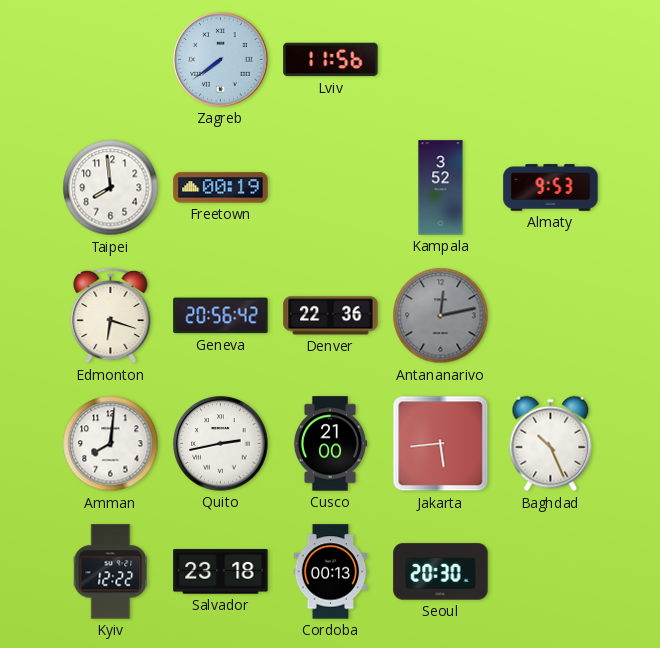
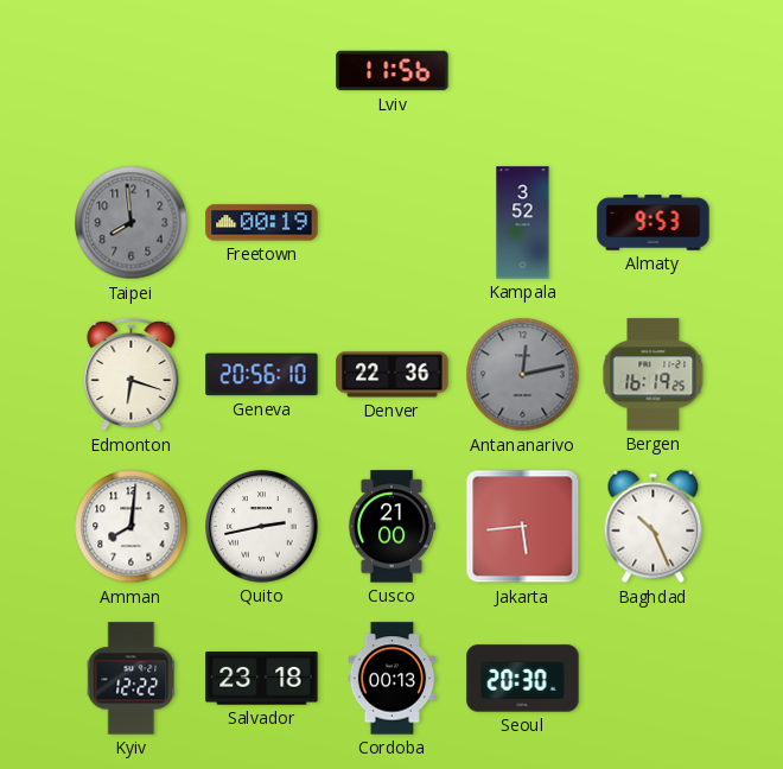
Zagreb: 7:39 -> none
Taipei dial: white -> grey
Geneva: 20:56:42 -> 20:56:10
Bergen: none -> 16:19
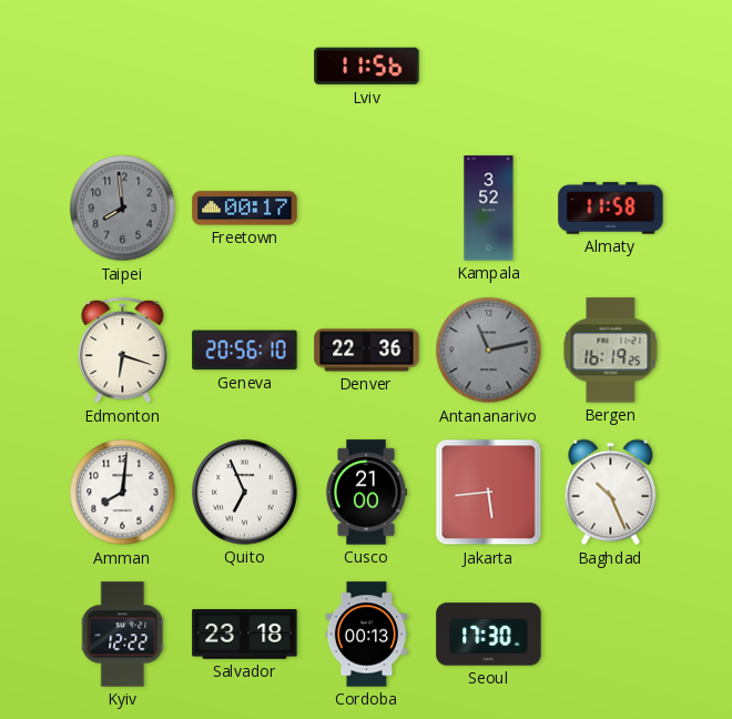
Freetown: 00:19 -> 00:17
Almaty: 9:53 -> 11:58
Antananarivo: 12:13 -> 11:13
Quito: 2:43 -> 6:56
Seoul: 20:30 -> 17:30
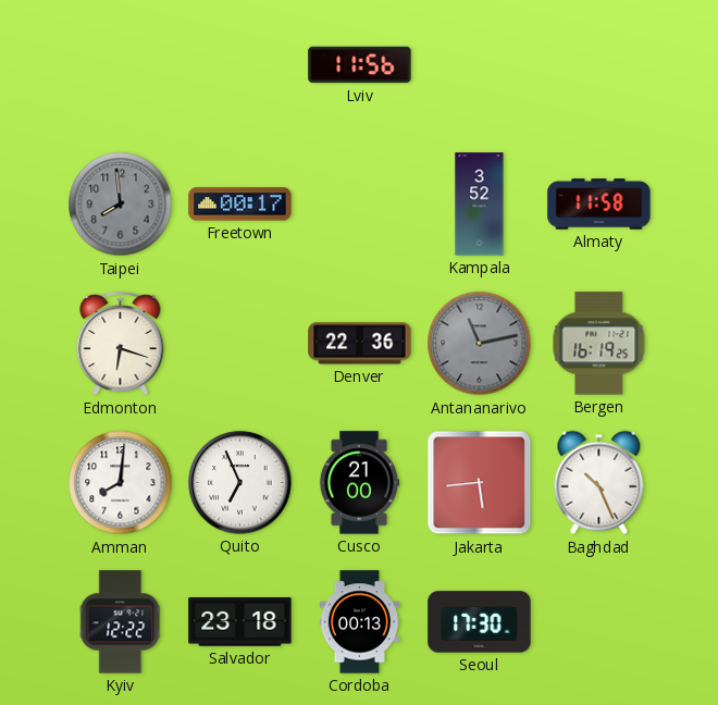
Geneva: 20:56 -> none
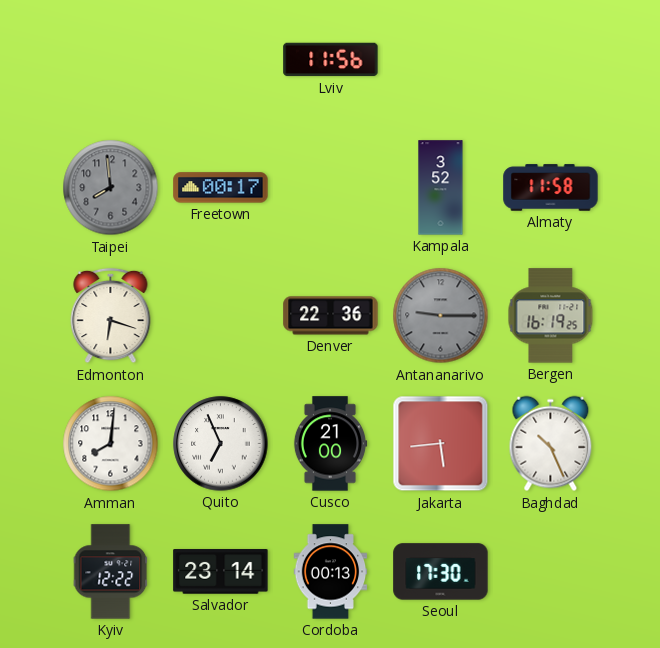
Antananarivo: 11:13 -> 9:15
Salvador: 23:18 -> 23:14
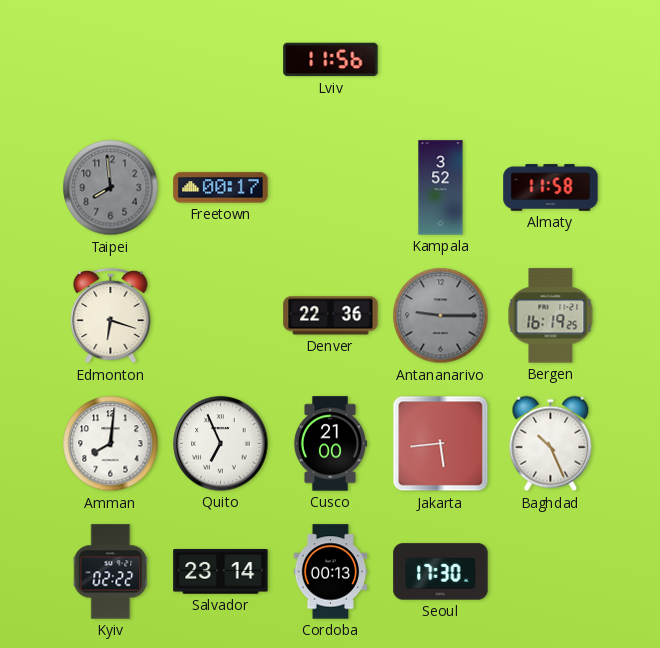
Kyiv: 12:22 -> 02:22
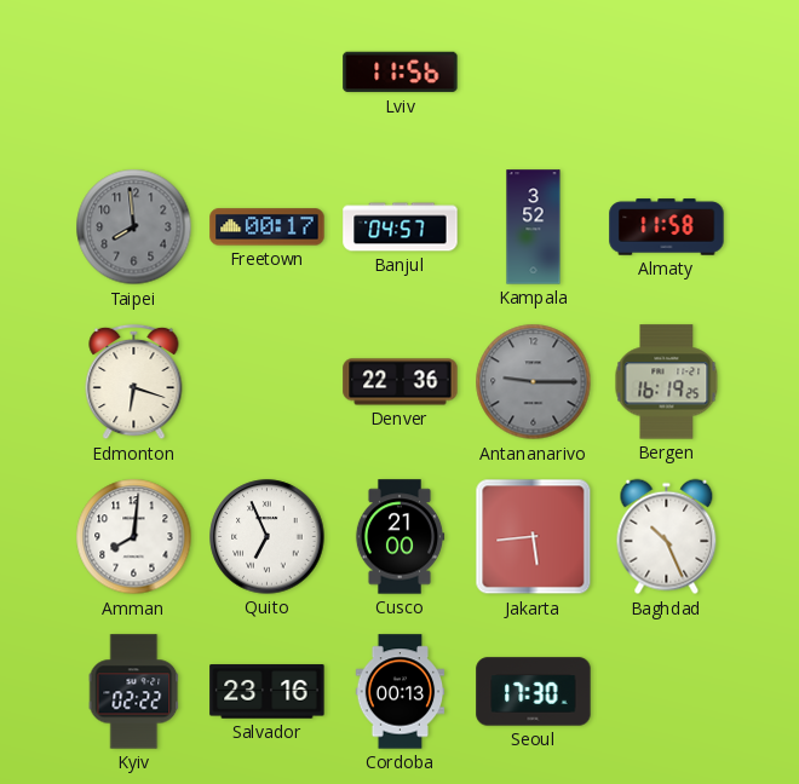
Banjul: none -> 04:57
Salvador: 23:14 -> 23:16
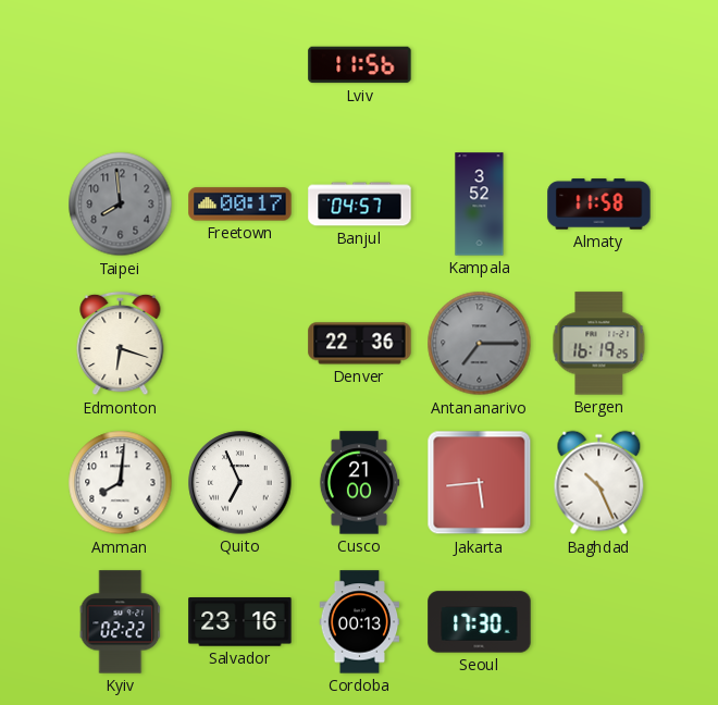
Antananarivo: 9:15 -> 7:15
